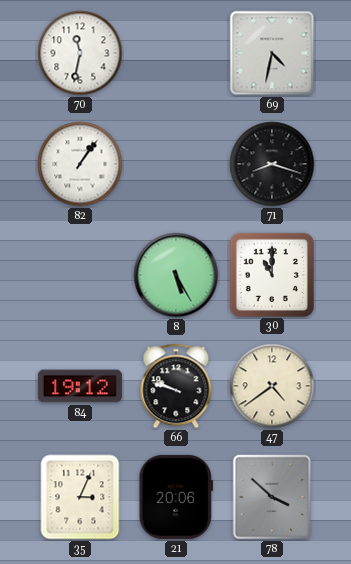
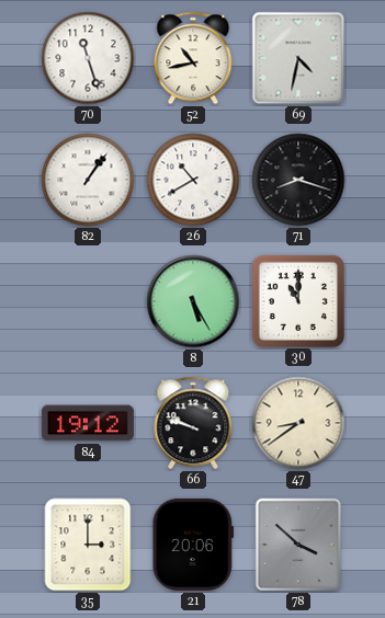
70: 11:32 -> 11:27
52: none -> 10:43
26: none -> 10:40
47: 4:39 -> 8:39
35: 3:04 -> 3:00
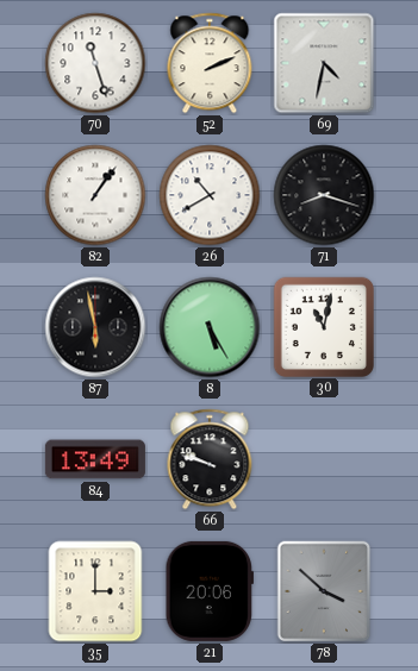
52: 10:43 -> 2:11
87: none -> 5:58
30: 11:00 -> 11:02
84: 19:12 -> 13:49
47: 8:39 -> none
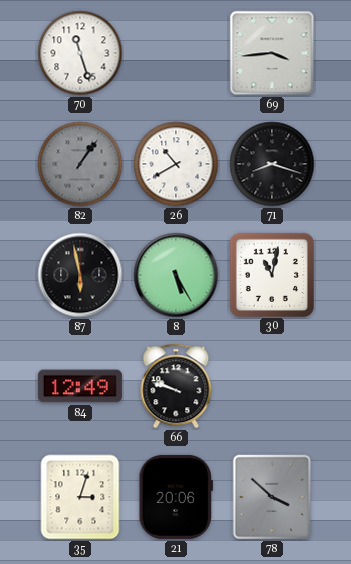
52: 2:11 -> none
69: 4:32 -> 3:44
82 dial: white -> grey
84: 13:49 -> 12:49
35: 3:00 -> 3:03
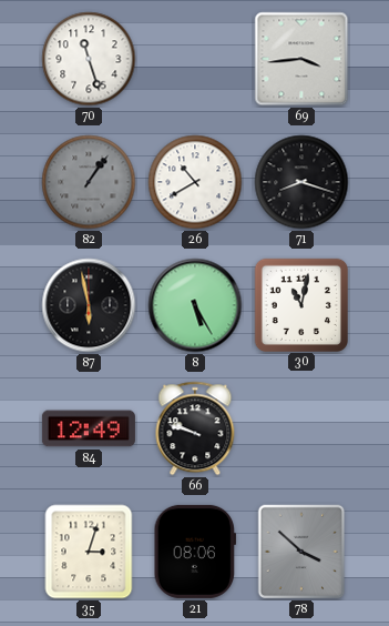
21: 20:06 -> 08:06
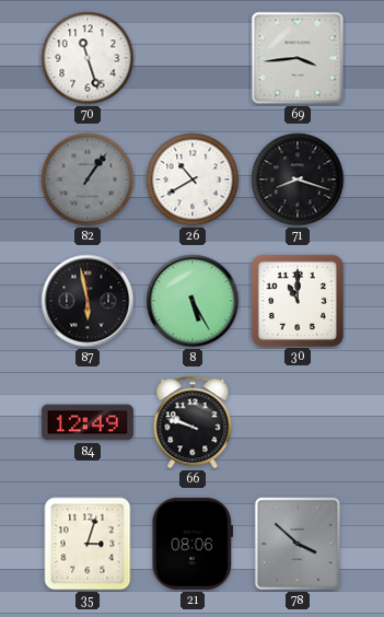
30: 11:02 -> 11:00
